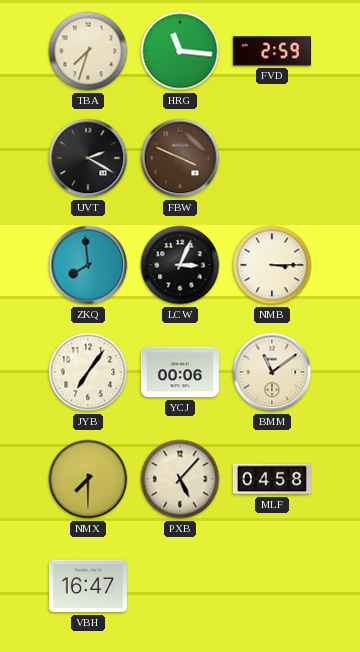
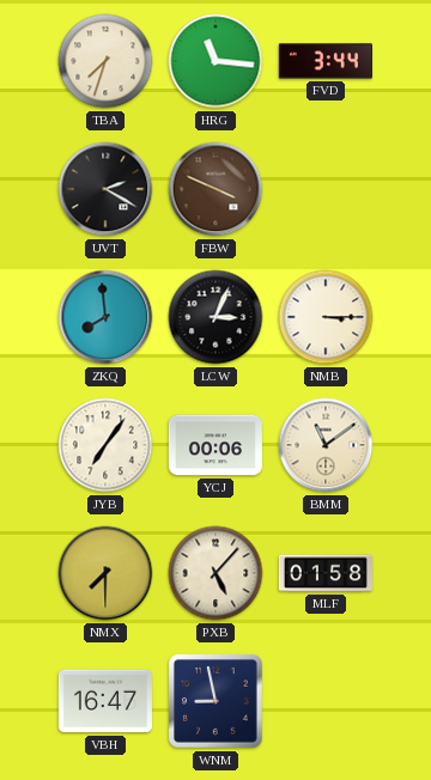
FVD: 2:59 -> 3:44
MLF: 04:58 -> 01:58
WNM: none -> 8:58
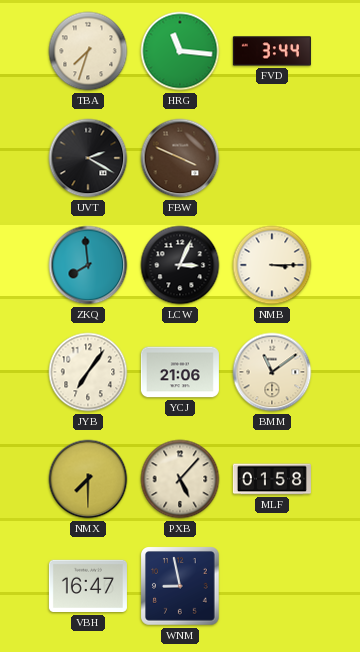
YCJ: 00:06 -> 21:06
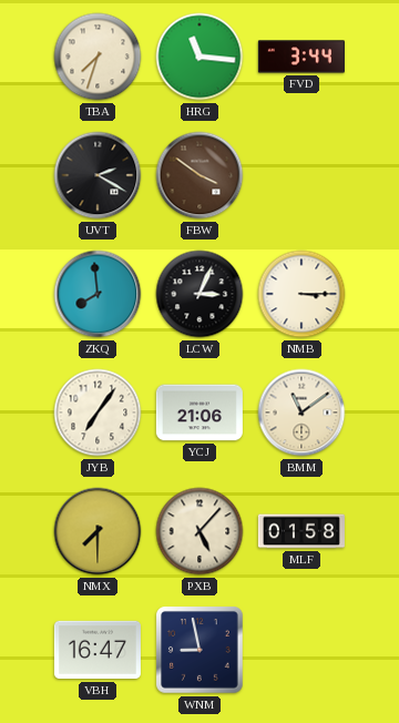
FBW: 3:49 -> 3:51
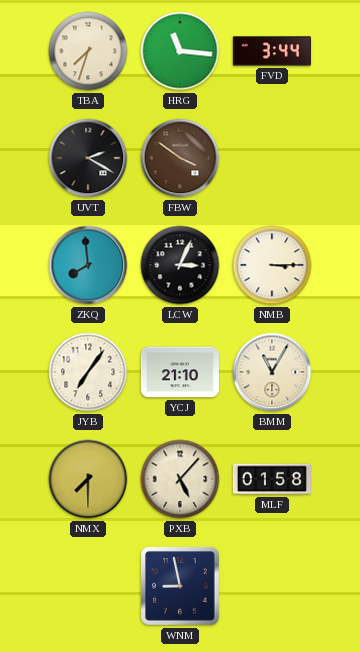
YCJ: 21:06 -> 21:10
BMM: 11:09 -> 11:05
VBH: 16:47 -> none
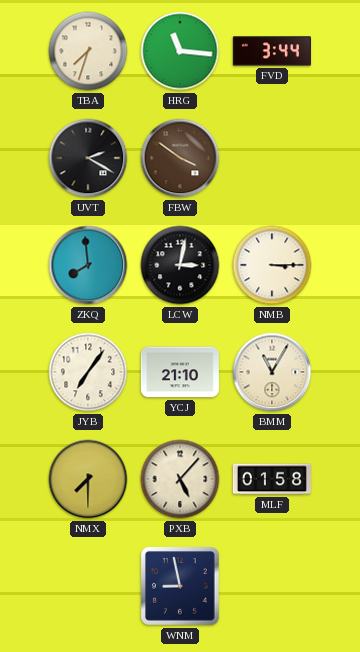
LCW: 3:04 -> 3:02
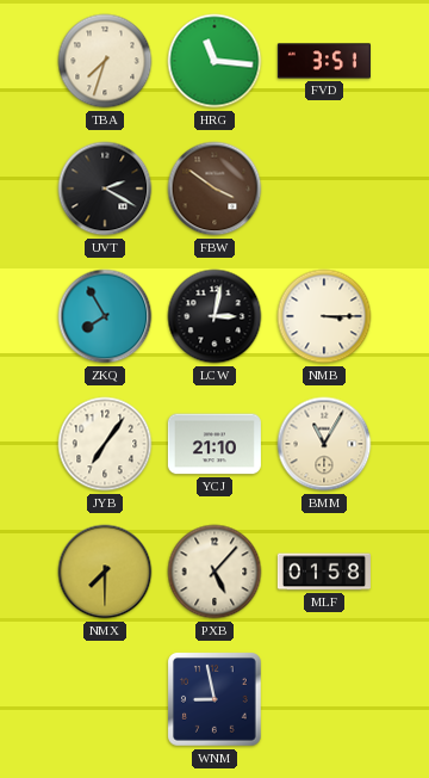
FVD: 3:44 -> 3:51
ZKQ: 7:59 -> 7:55
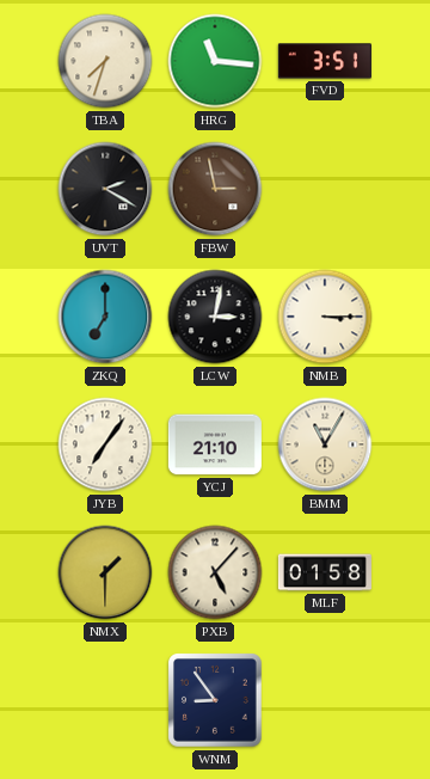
FBW: 3:51 -> 2:58
ZKQ: 7:55 -> 7:00
NMX: 7:30 -> 1:30
WNM: 8:58 -> 8:54
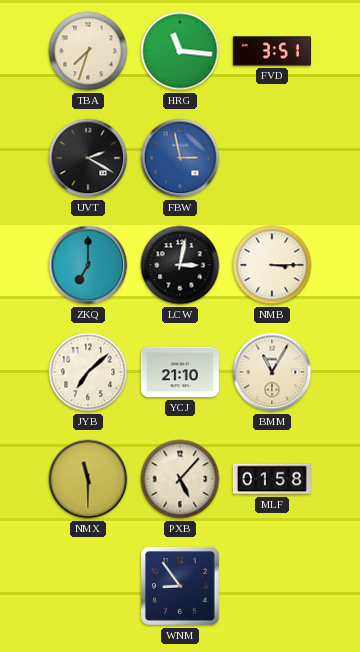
FBW dial: brown -> blue
JYB: 7:06 -> 7:08
NMX: 1:30 -> 11:30
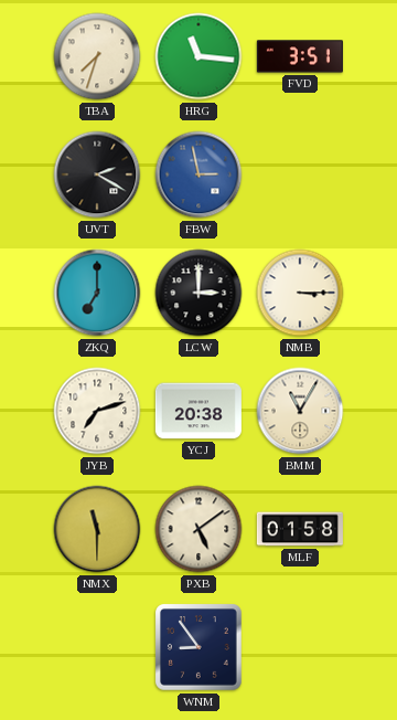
LCW: 3:02 -> 3:00
JYB: 7:08 -> 7:12
YCJ: 21:10 -> 20:38
PXB: 5:07 -> 5:09
